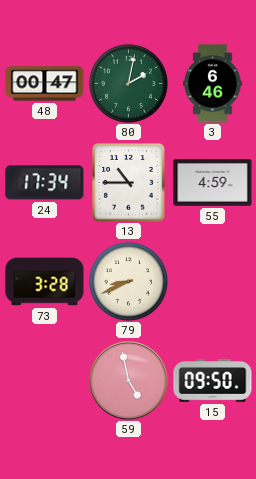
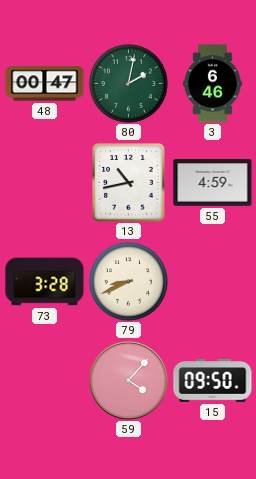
24: 17:34 -> none
13: 10:45 -> 10:43
59: 4:58 -> 4:07
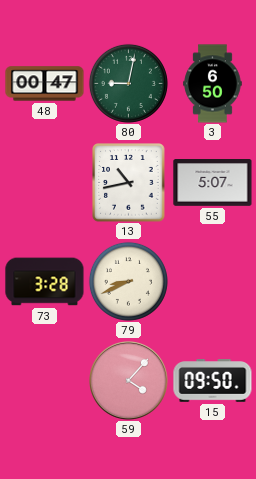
80: 2:02 -> 9:02
3: 6:46 -> 6:50
55: 4:59 -> 5:07
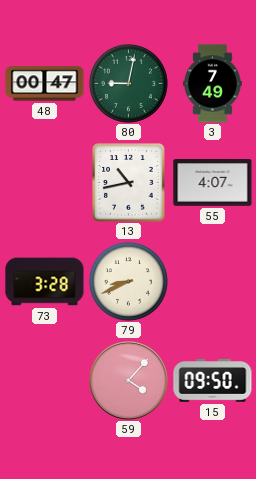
3: 6:50 -> 7:49
55: 5:07 -> 4:07
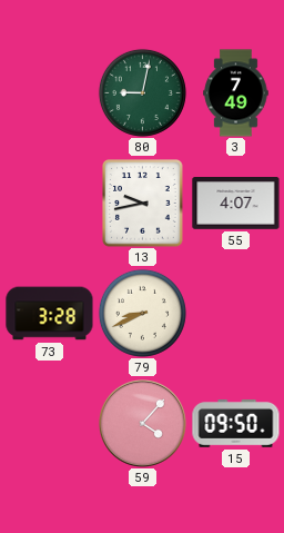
48: 00:47 -> none
13: 10:43 -> 9:43
